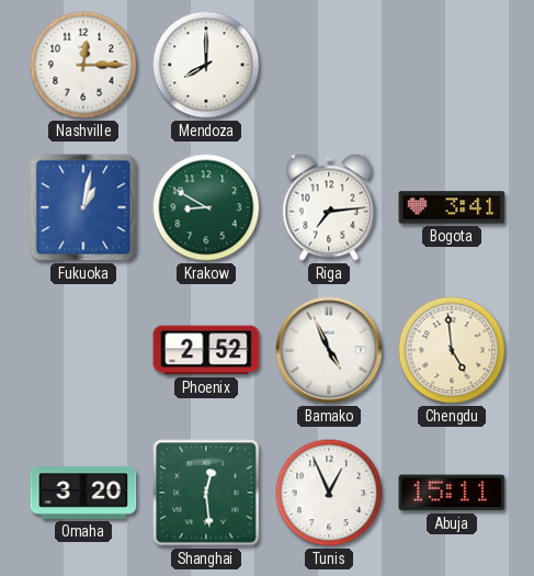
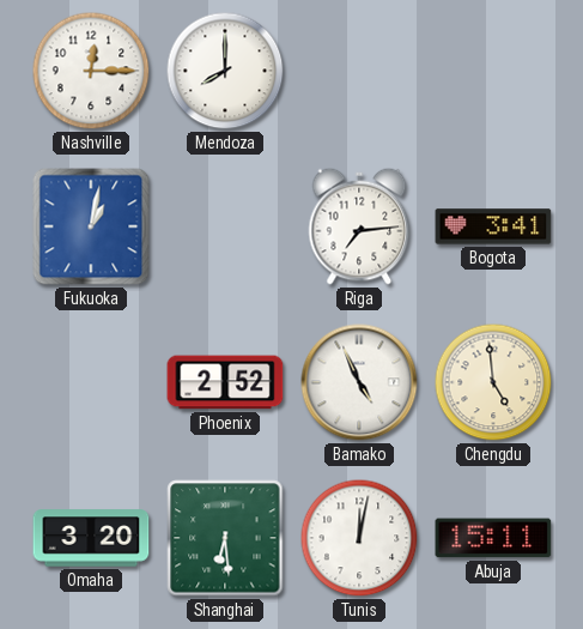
Krakow: 8:50 -> none
Shanghai: 12:29 -> 6:29
Tunis: 12:56 -> 12:02
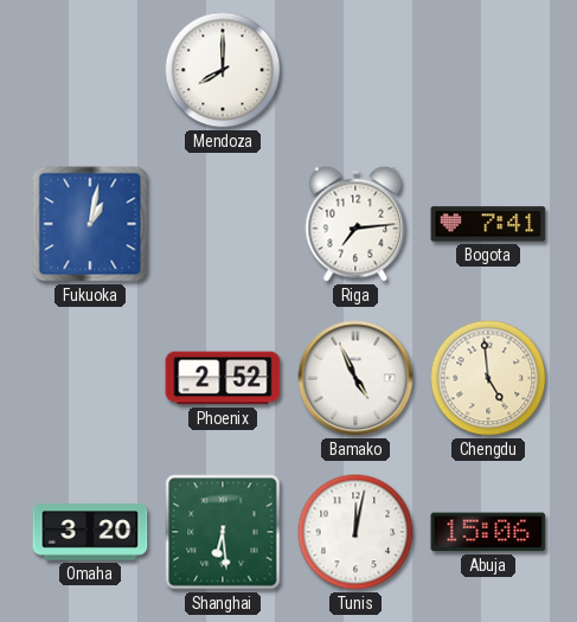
Nashville: 12:15 -> none
Bogota: 3:41 -> 7:41
Abuja: 15:11 -> 15:06
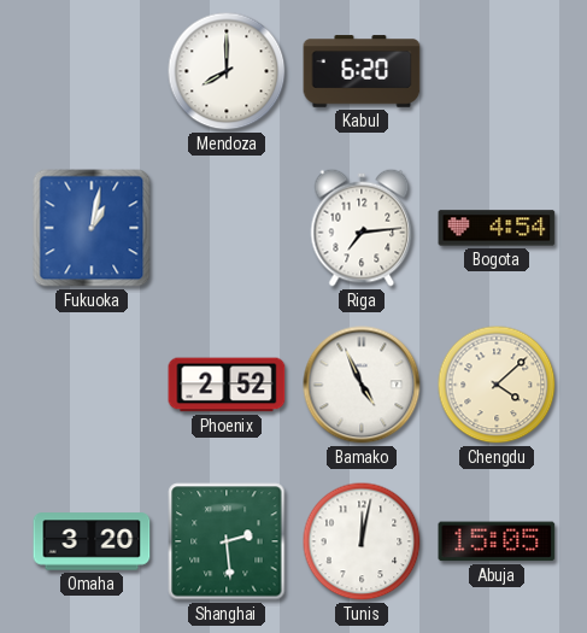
Kabul: none -> 6:20
Bogota: 7:41 -> 4:54
Chengdu: 4:59 -> 4:08
Shanghai: 6:29 -> 2:29
Abuja: 15:06 -> 15:05
